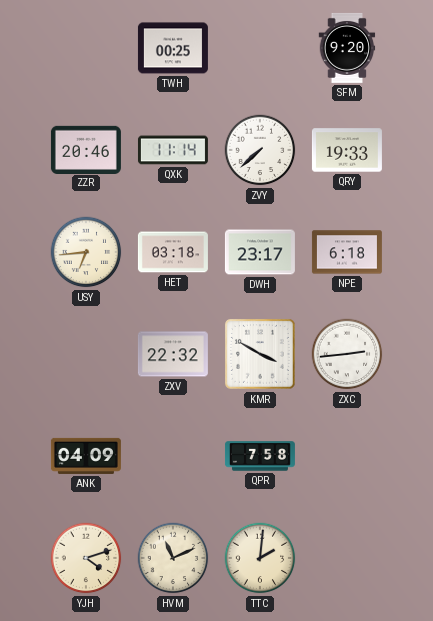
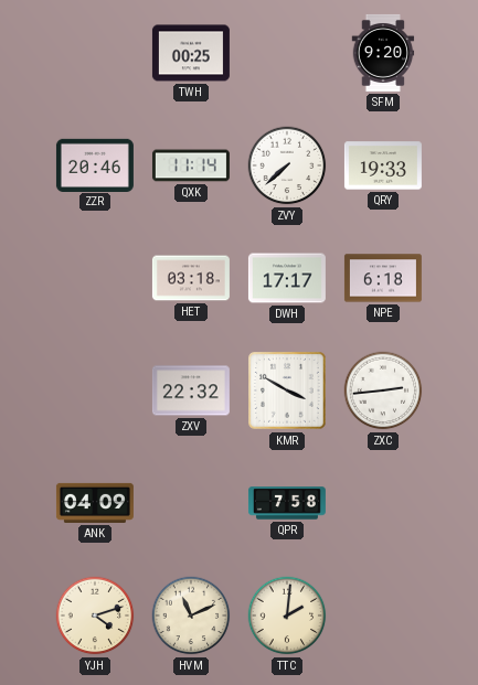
USY: 6:44 -> none
DWH: 23:17 -> 17:17
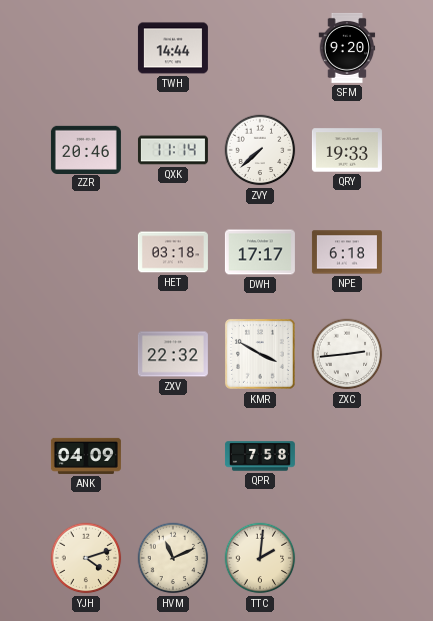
TWH: 00:25 -> 14:44
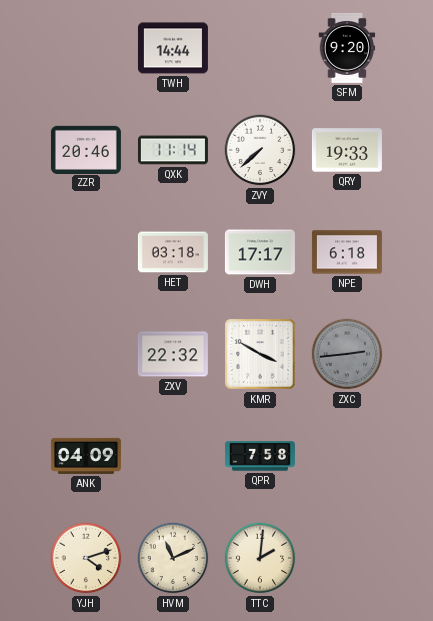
ZXC dial: white -> grey
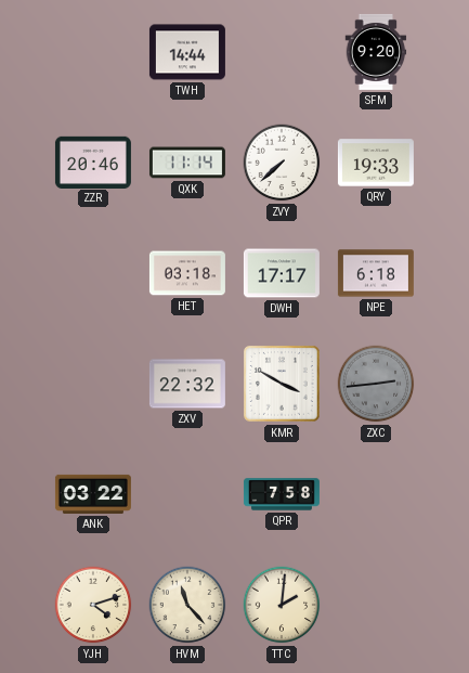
ANK: 04:09 -> 03:22
HVM: 11:11 -> 11:23
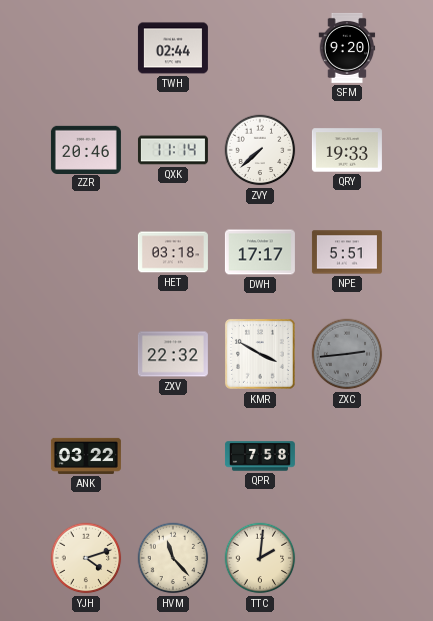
TWH: 14:44 -> 02:44
NPE: 6:18 -> 5:51
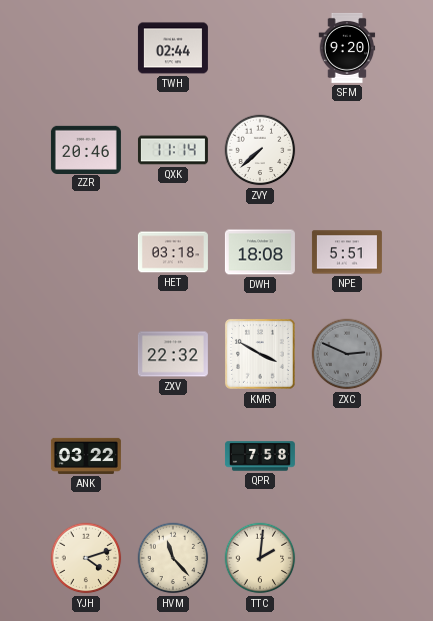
QRY: 19:33 -> none
DWH: 17:17 -> 18:08
ZXC: 2:44 -> 2:49
